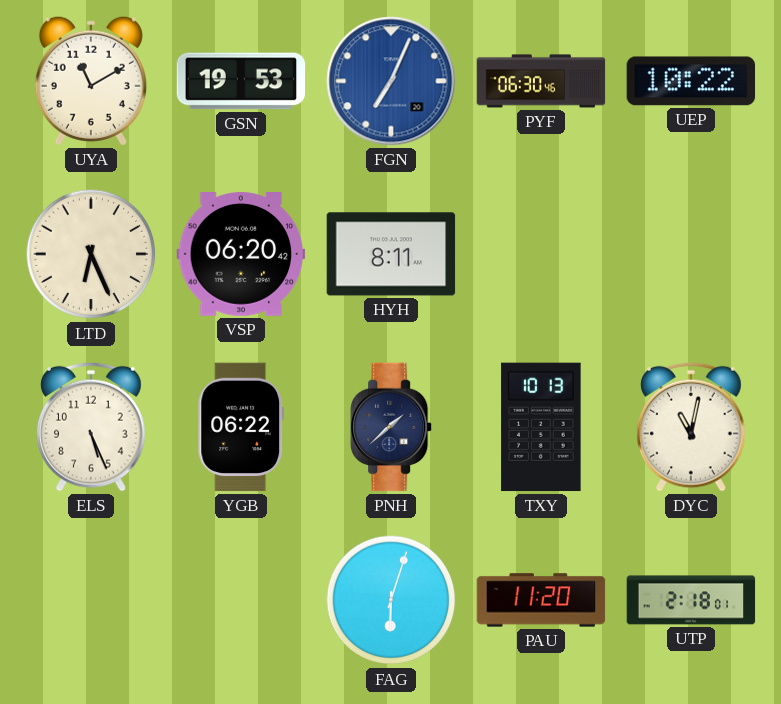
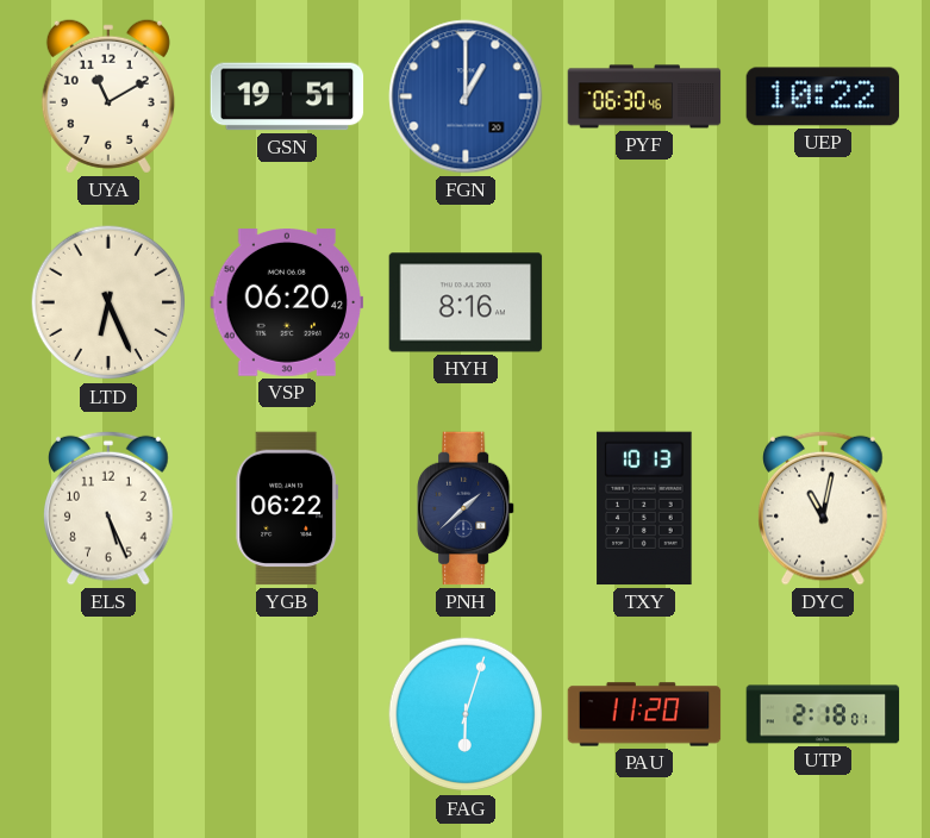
GSN: 19:53 -> 19:51
FGN: 7:04 -> 1:00
HYH: 8:11 -> 8:16
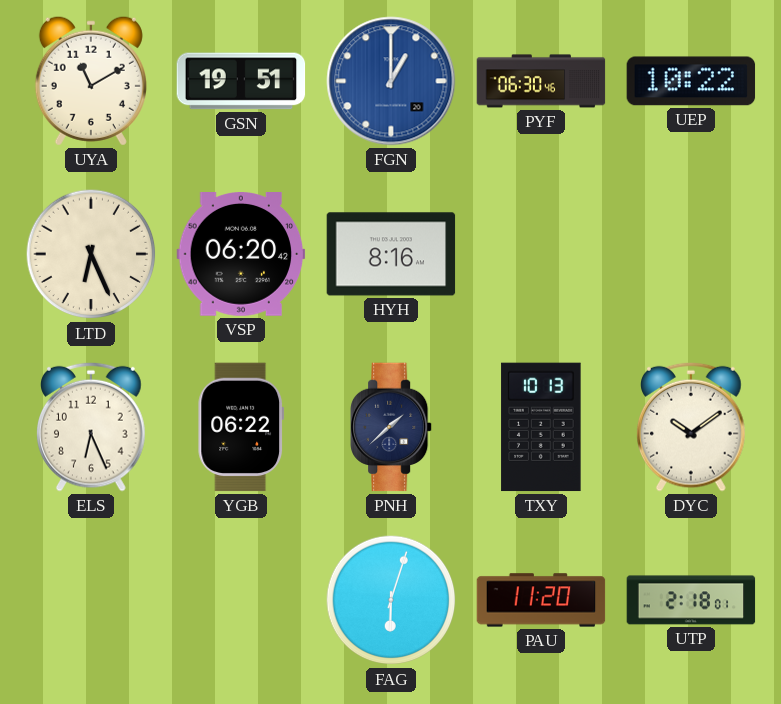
ELS: 5:26 -> 6:26
DYC: 11:02 -> 10:09
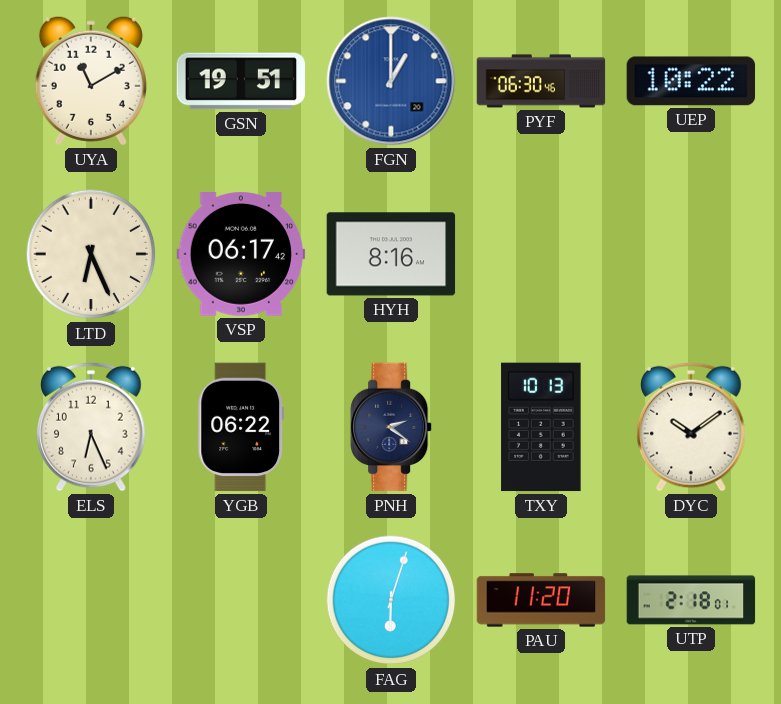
VSP: 06:20 -> 06:17
PNH: 1:38 -> 2:21
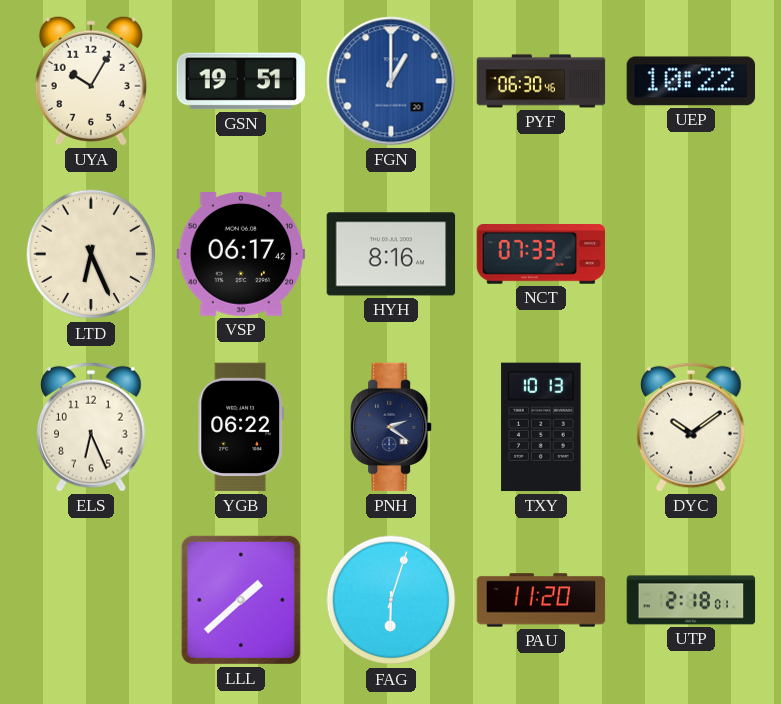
UYA: 11:10 -> 10:05
NCT: none -> 07:33
LLL: none -> 1:38
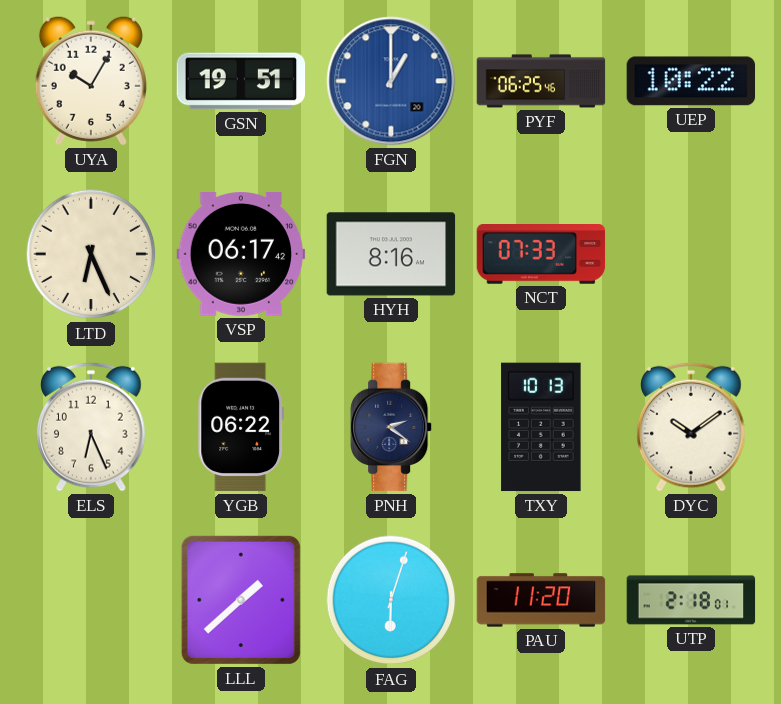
PYF: 06:30 -> 06:25
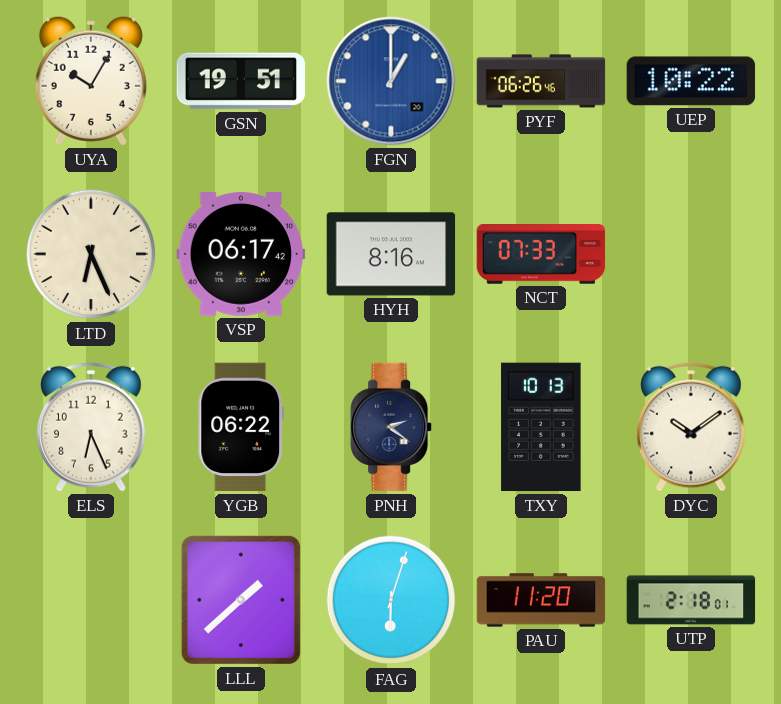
PYF: 06:25 -> 06:26
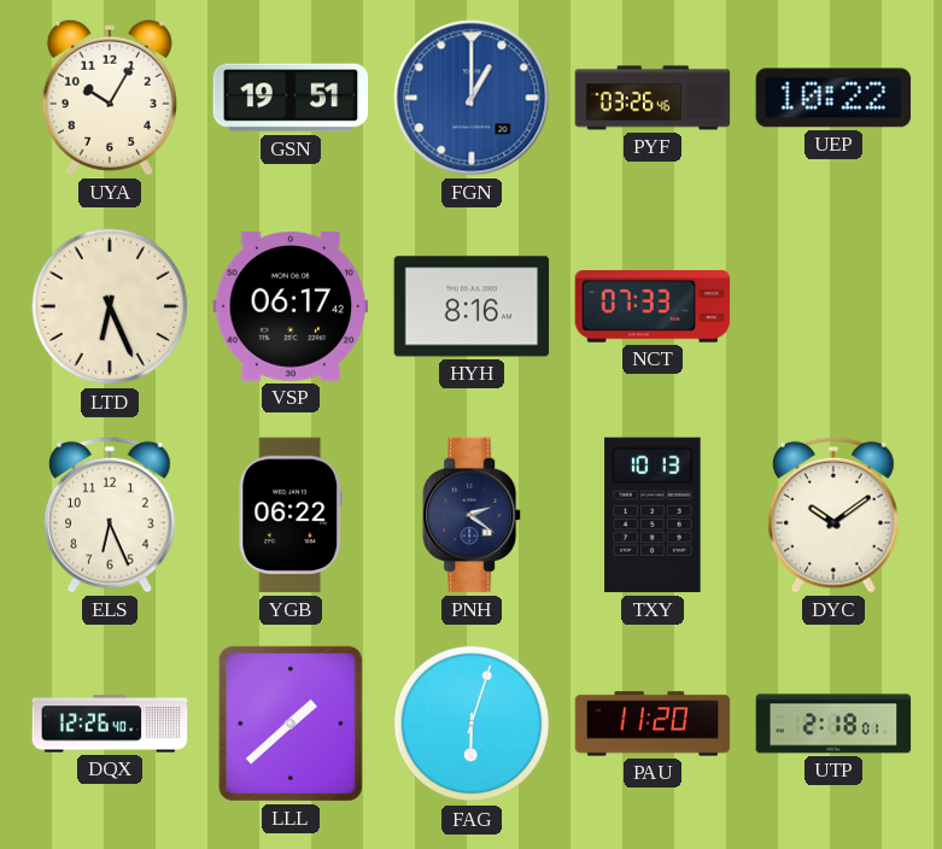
PYF: 06:26 -> 03:26
DQX: none -> 12:26
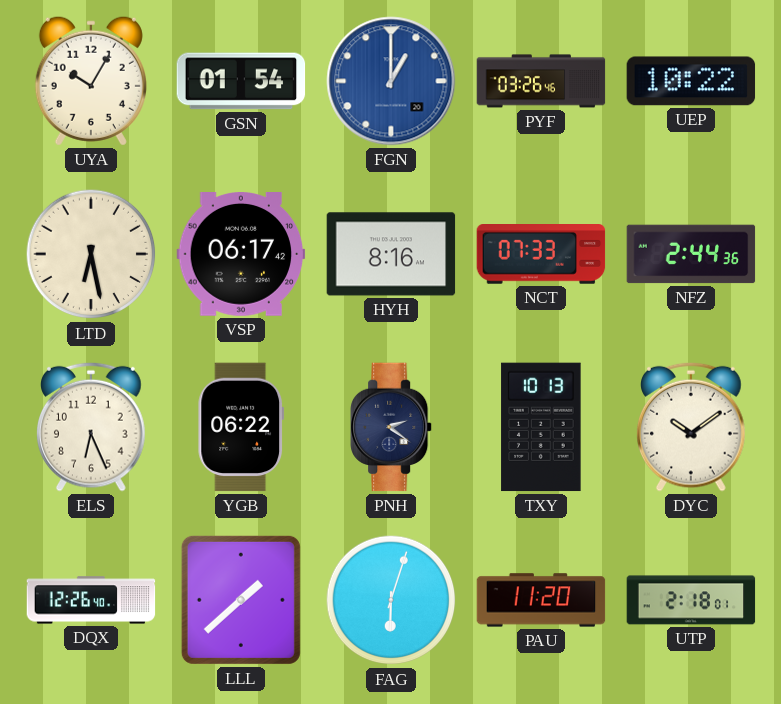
GSN: 19:51 -> 01:54
LTD: 6:26 -> 6:28
NFZ: none -> 2:44
